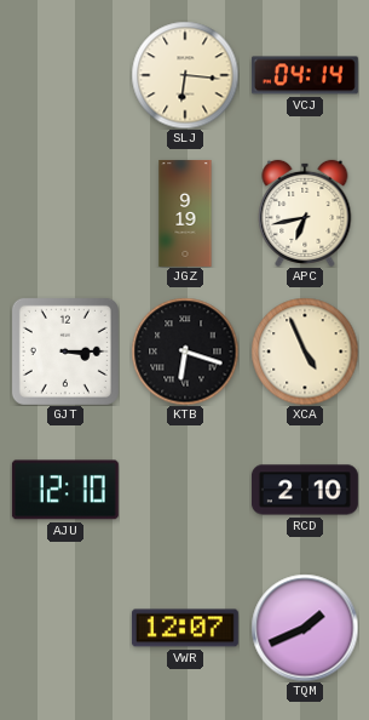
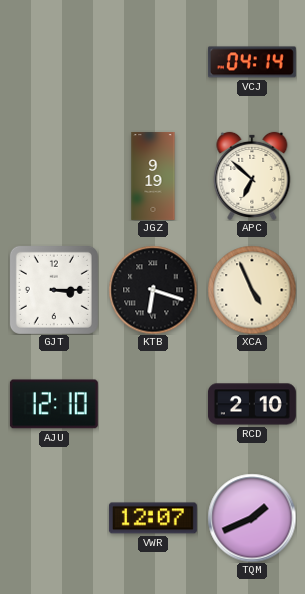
SLJ: 6:16 -> none
APC: 6:43 -> 6:52
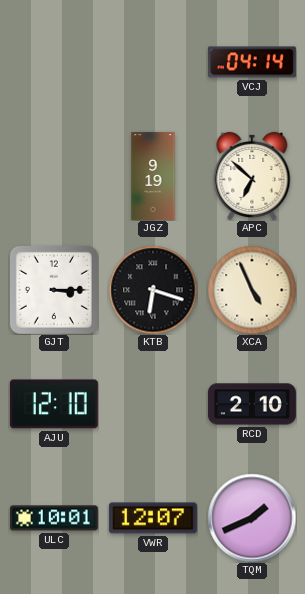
ULC: none -> 10:01
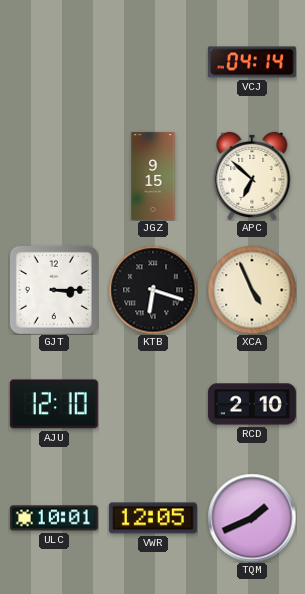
JGZ: 9:19 -> 9:15
VWR: 12:07 -> 12:05
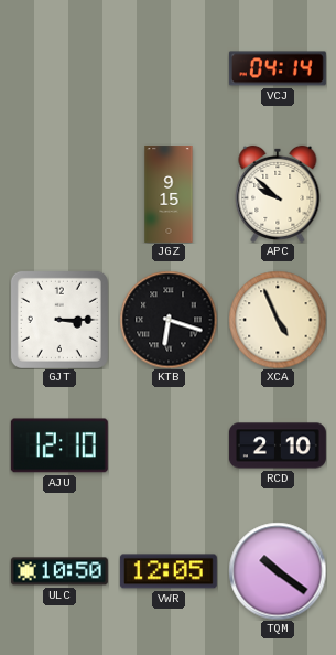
APC: 6:52 -> 9:52
ULC: 10:01 -> 10:50
TQM: 1:41 -> 10:21
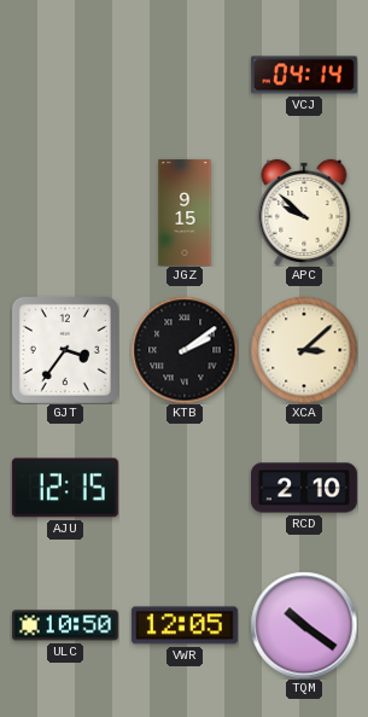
GJT: 3:15 -> 3:36
KTB: 6:18 -> 2:09
XCA: 4:56 -> 3:08
AJU: 12:10 -> 12:15
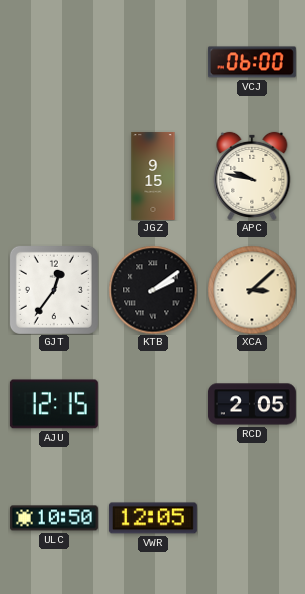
VCJ: 04:14 -> 06:00
APC: 9:52 -> 9:47
GJT: 3:36 -> 12:36
RCD: 2:10 -> 2:05
TQM: 10:21 -> none
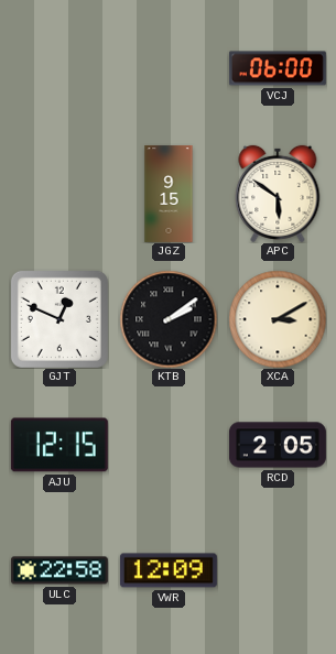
APC: 9:47 -> 5:51
GJT: 12:36 -> 12:49
XCA: 3:08 -> 3:10
ULC: 10:50 -> 22:58
VWR: 12:05 -> 12:09
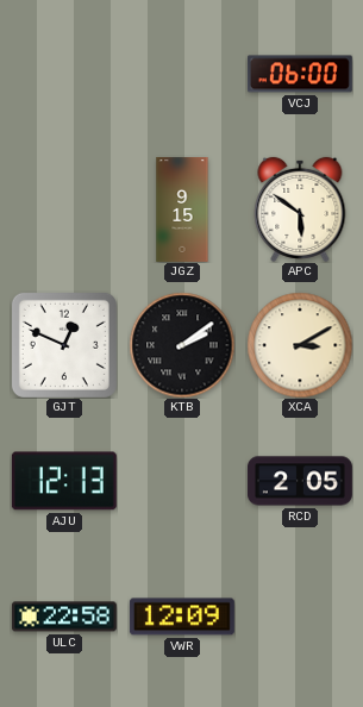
AJU: 12:15 -> 12:13
